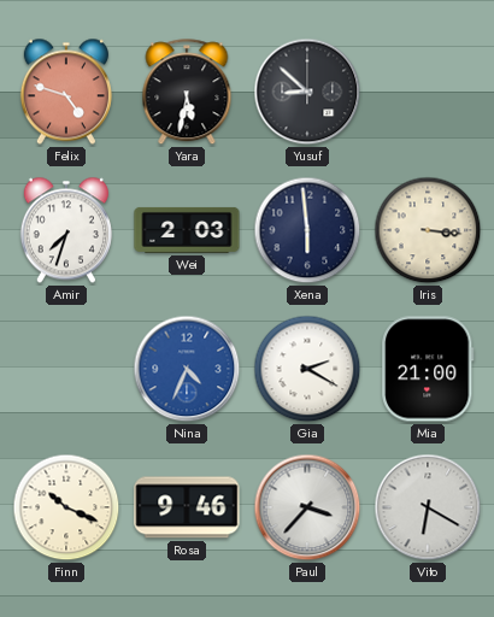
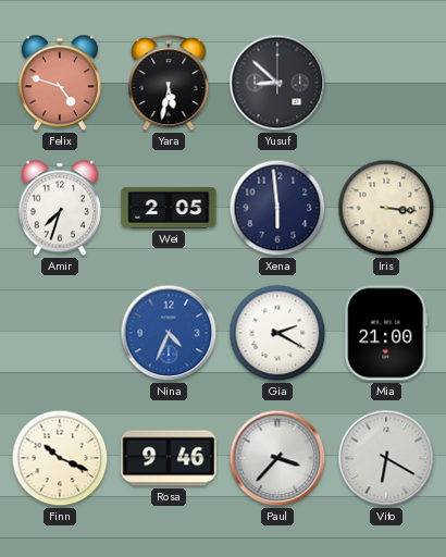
Wei: 2:03 -> 2:05
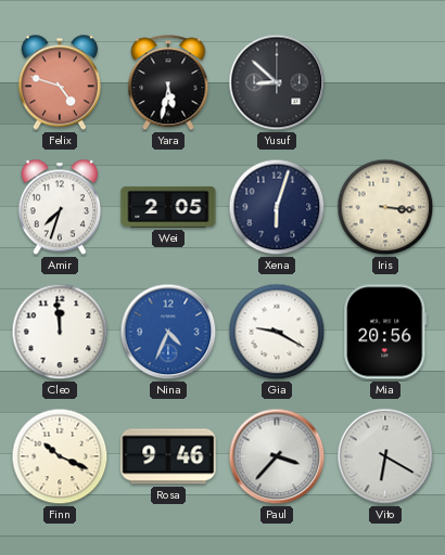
Xena: 5:59 -> 6:03
Cleo: none -> 11:59
Gia: 2:20 -> 9:20
Mia: 21:00 -> 20:56
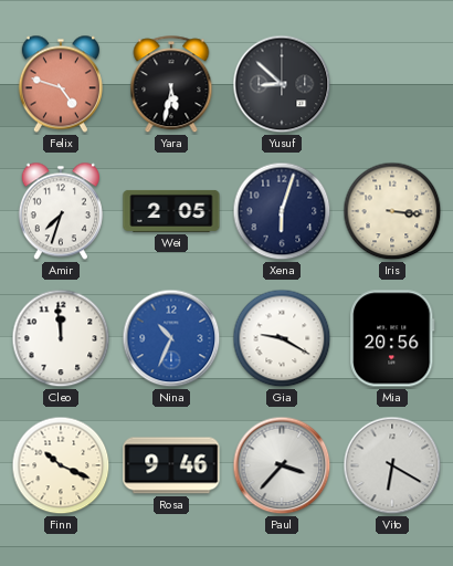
Nina: 4:34 -> 10:34
